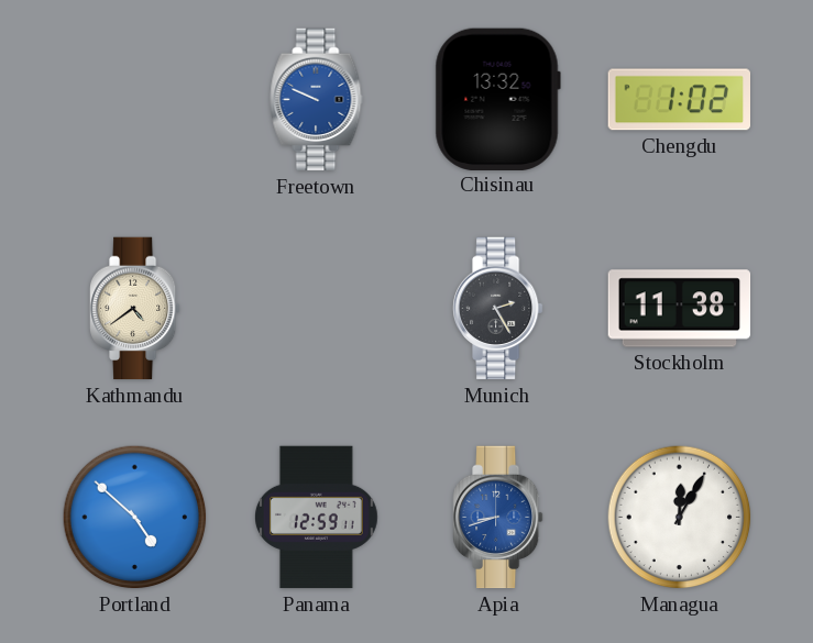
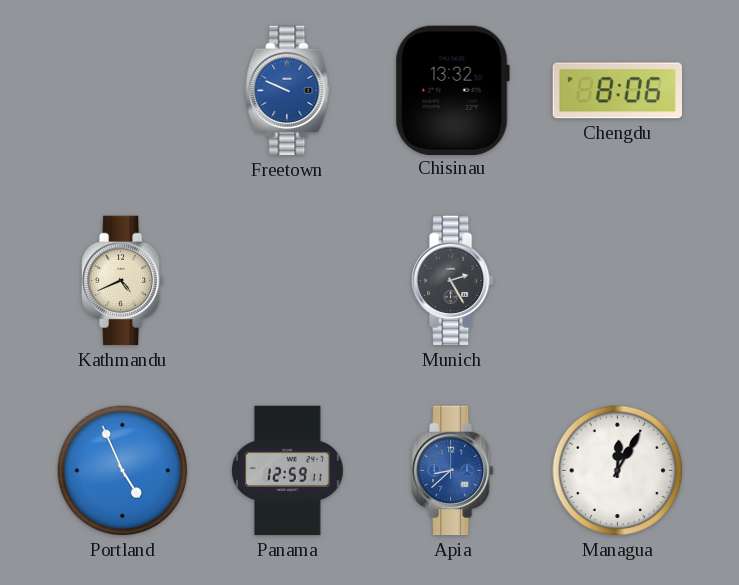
Chengdu: 1:02 -> 8:06
Kathmandu: 4:39 -> 4:41
Stockholm: 11:38 -> none
Portland: 4:52 -> 4:56
Apia: 8:42 -> 8:38
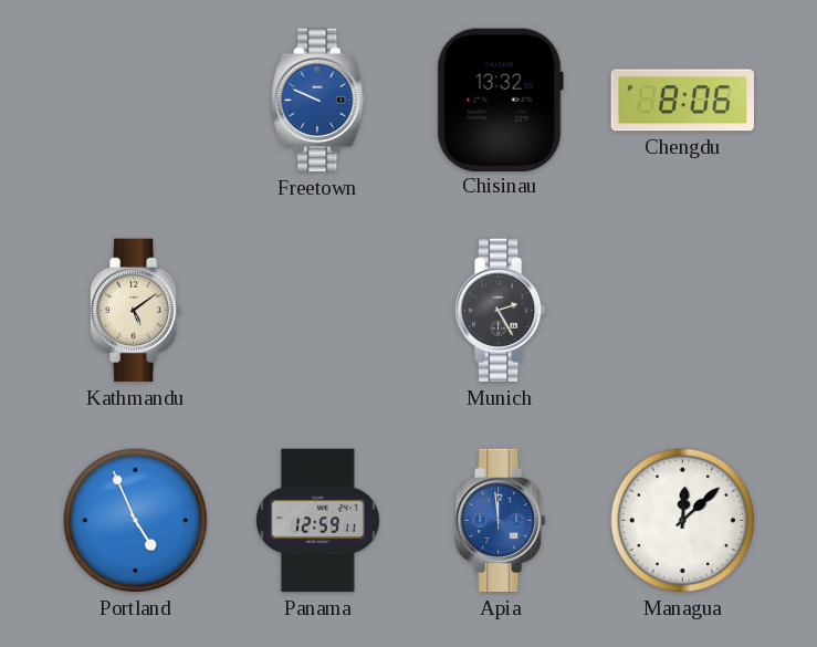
Kathmandu: 4:41 -> 5:09
Apia: 8:38 -> 11:59
Managua: 12:05 -> 12:08
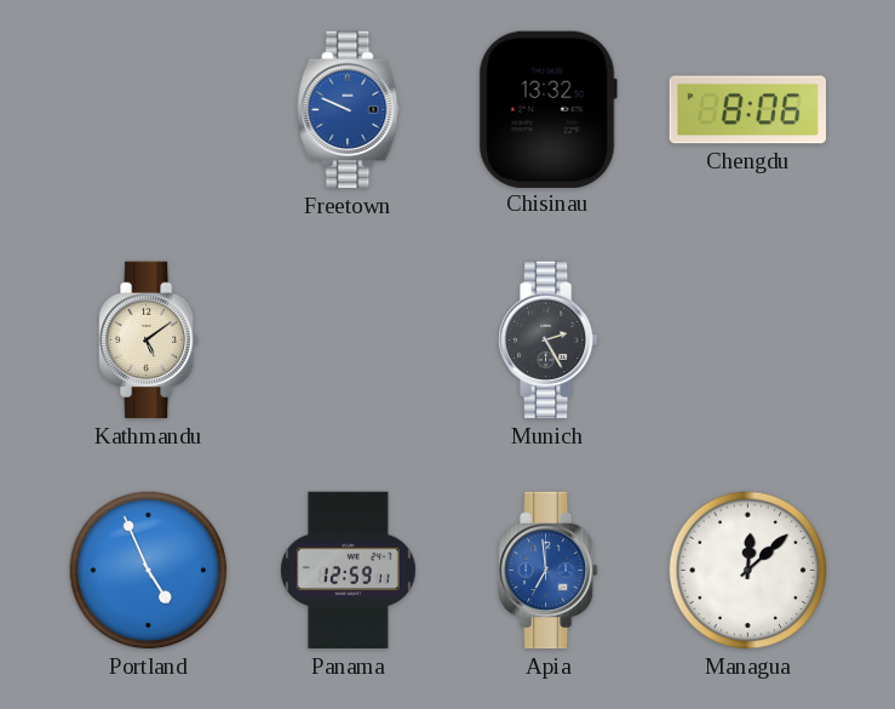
Apia: 11:59 -> 6:59
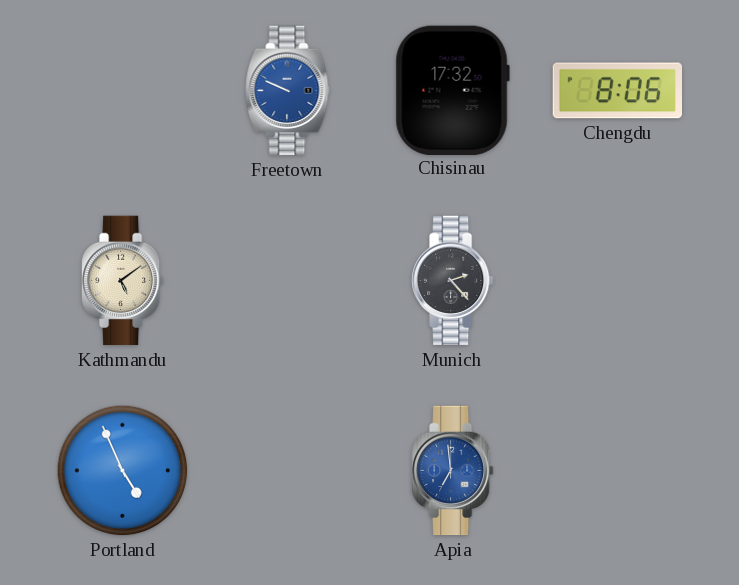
Chisinau: 13:32 -> 17:32
Munich: 2:25 -> 2:23
Panama: 12:59 -> none
Managua: 12:08 -> none
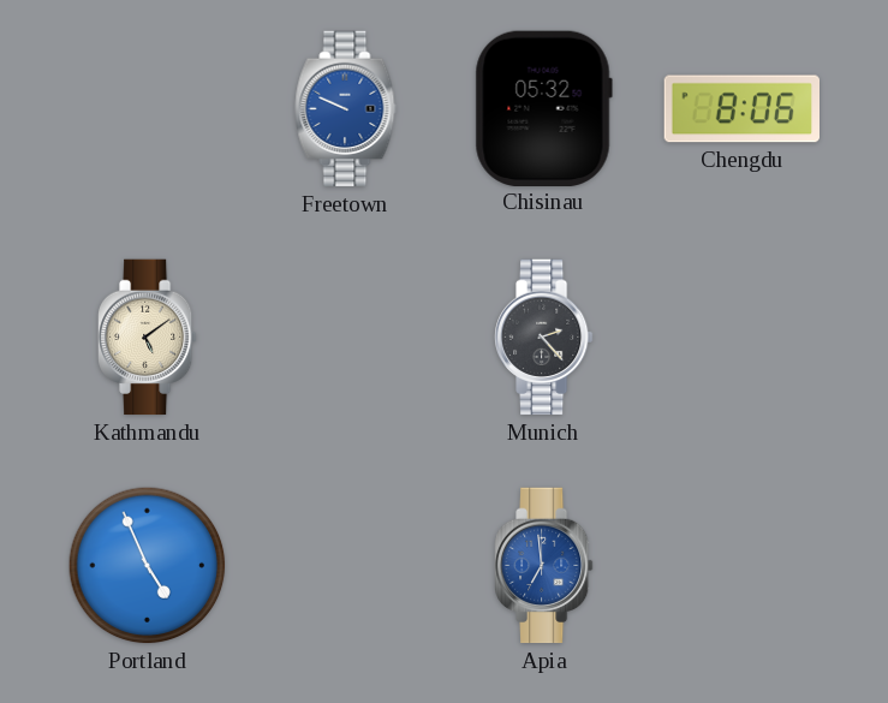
Chisinau: 17:32 -> 05:32
